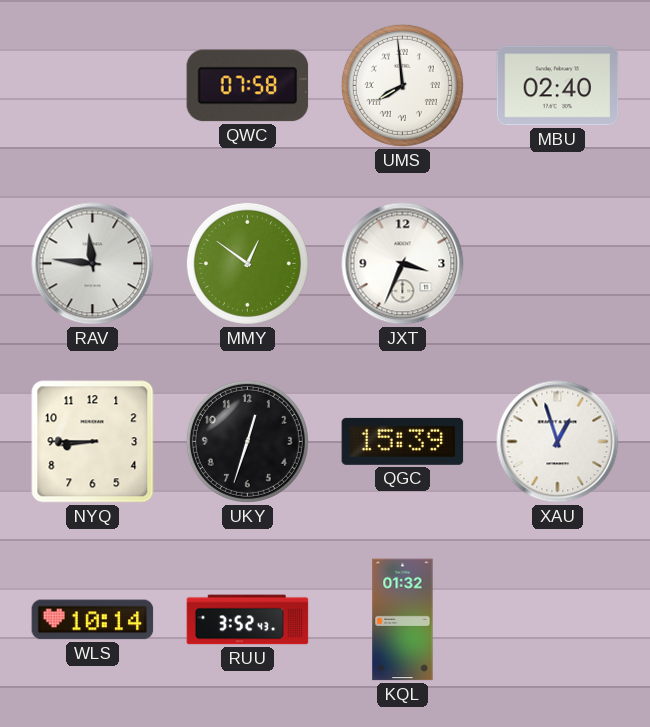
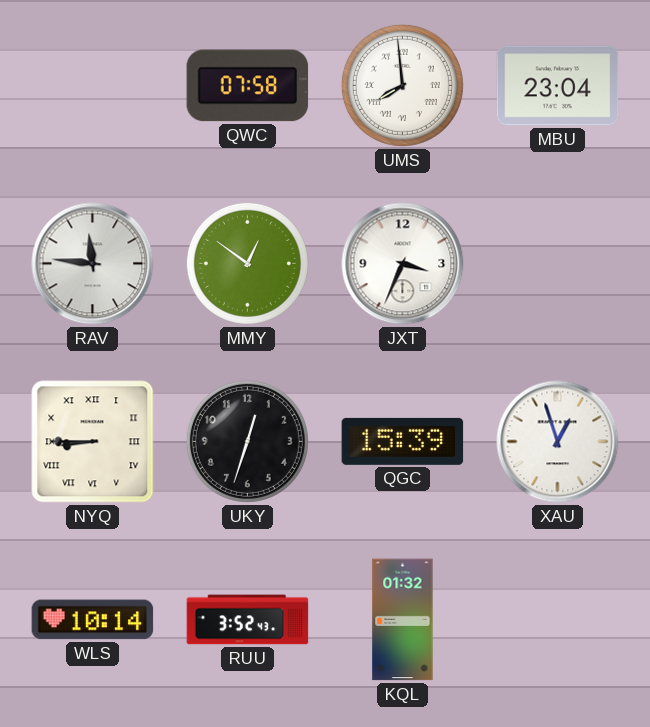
MBU: 02:40 -> 23:04
NYQ numerals: Arabic -> Roman
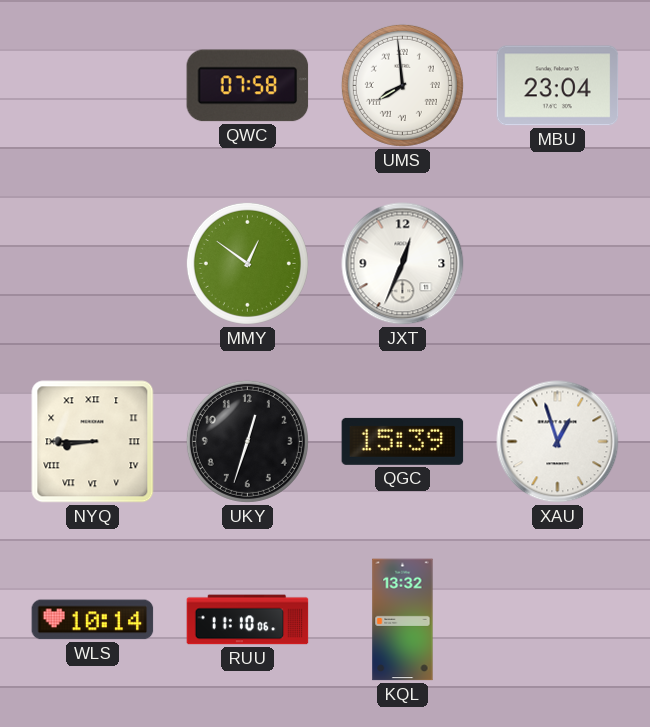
RAV: 11:46 -> none
JXT: 3:34 -> 12:34
RUU: 3:52 -> 11:10
KQL: 01:32 -> 13:32
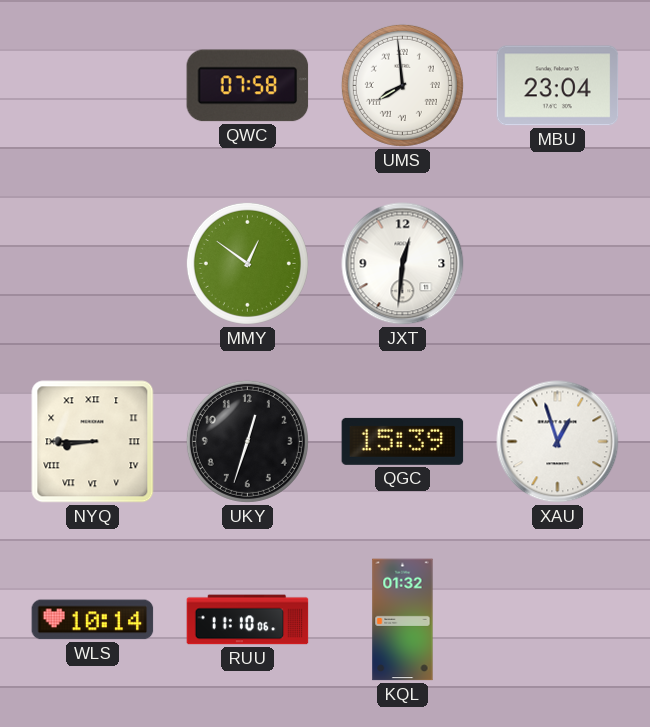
JXT: 12:34 -> 12:31
KQL: 13:32 -> 01:32
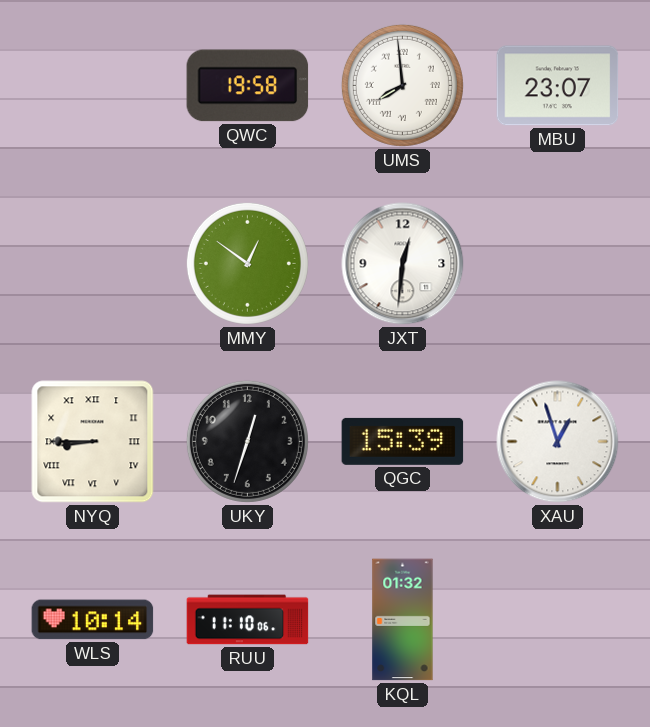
QWC: 07:58 -> 19:58
MBU: 23:04 -> 23:07
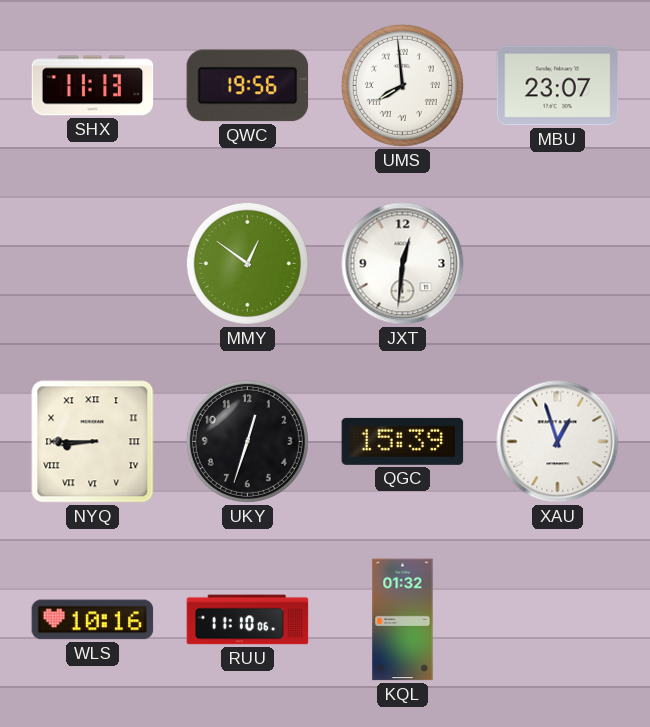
SHX: none -> 11:13
QWC: 19:58 -> 19:56
WLS: 10:14 -> 10:16
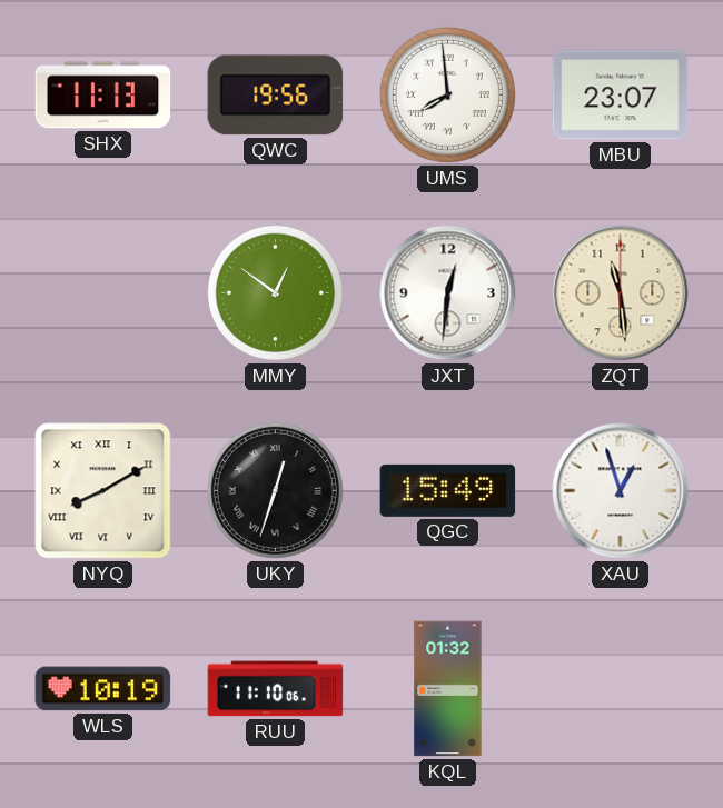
ZQT: none -> 11:29
NYQ: 8:45 -> 8:10
UKY numerals: Arabic -> Roman
QGC: 15:39 -> 15:49
WLS: 10:16 -> 10:19
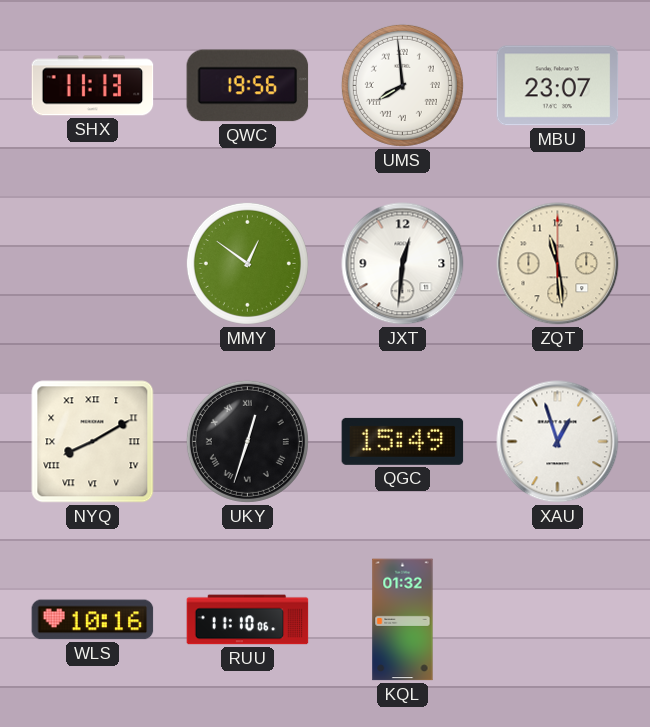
WLS: 10:19 -> 10:16
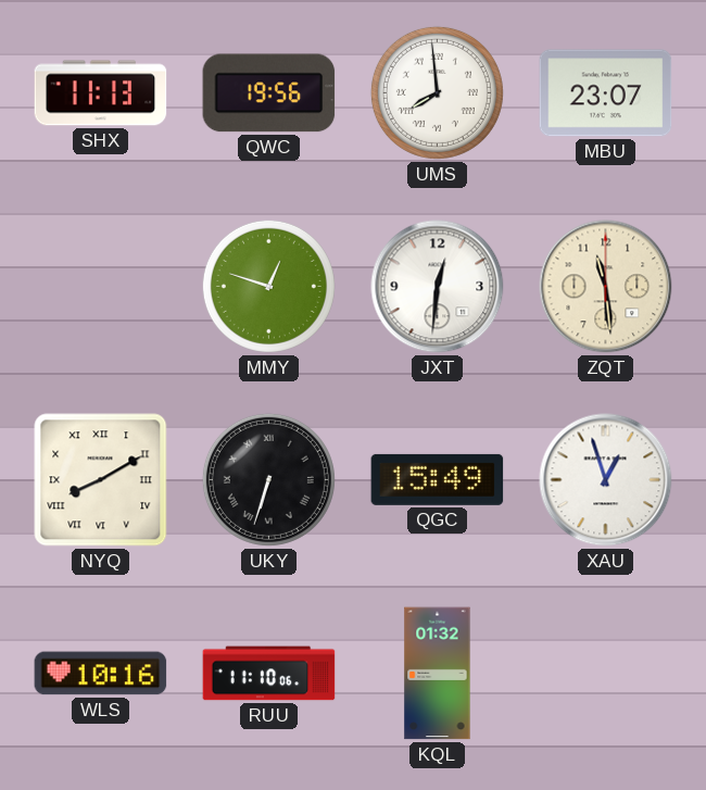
MMY: 12:51 -> 12:48
UKY: 12:33 -> 6:33
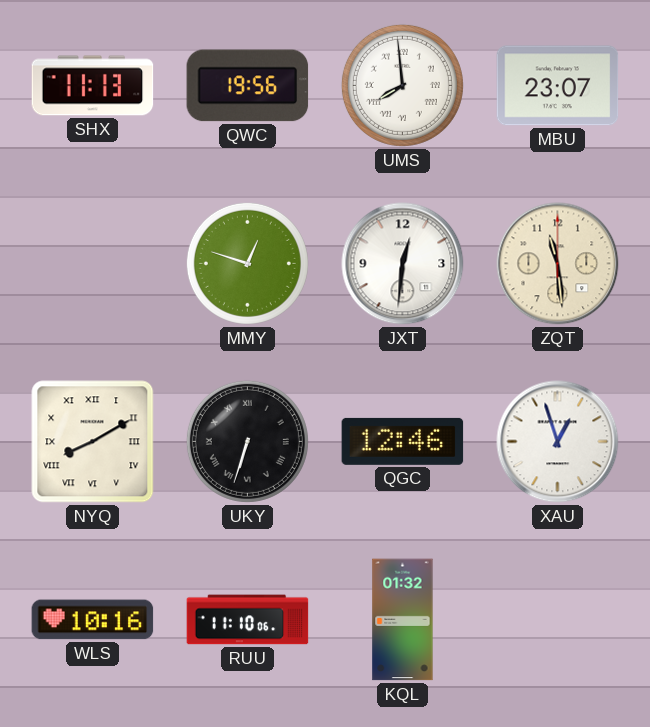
QGC: 15:49 -> 12:46
